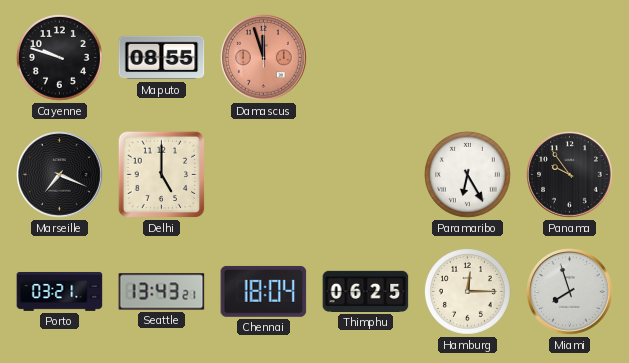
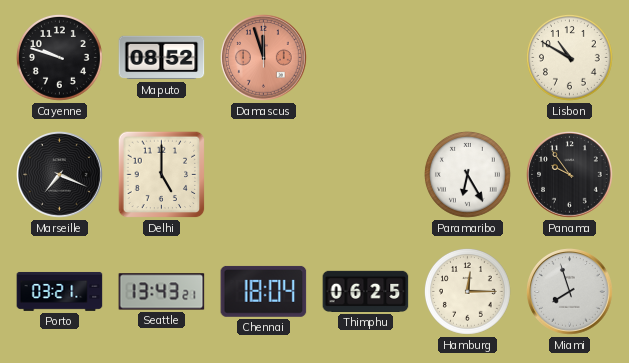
Maputo: 08:55 -> 08:52
Lisbon: none -> 10:50
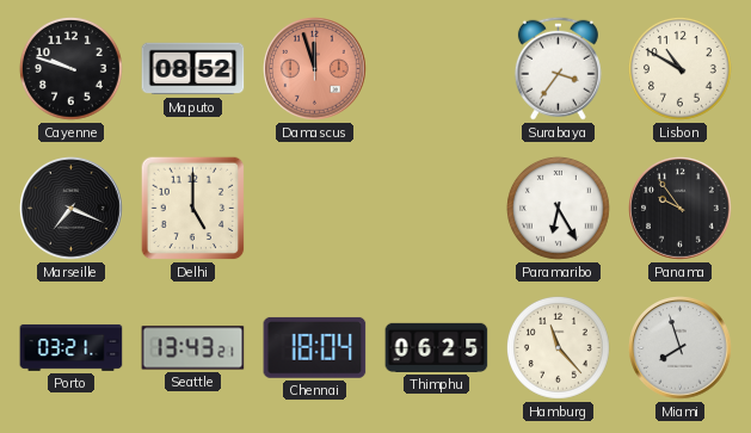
Surabaya: none -> 3:36
Hamburg: 12:15 -> 11:23
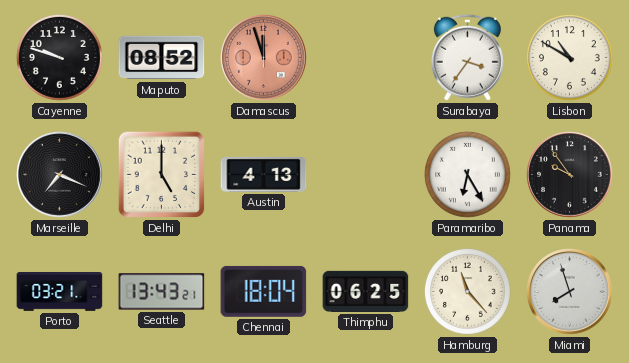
Austin: none -> 4:13
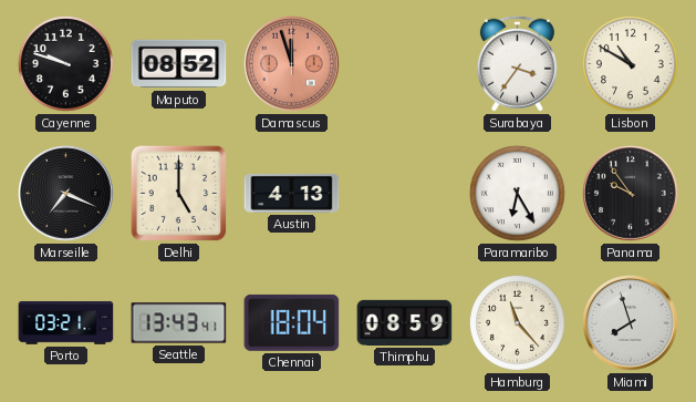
Seattle: 13:43:21 -> 13:43:41
Thimphu: 06:25 -> 08:59
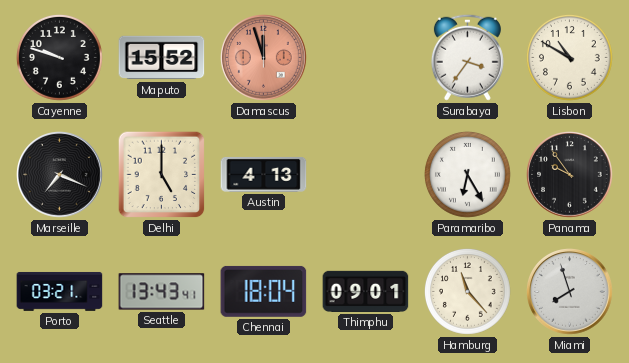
Maputo: 08:52 -> 15:52
Thimphu: 08:59 -> 09:01
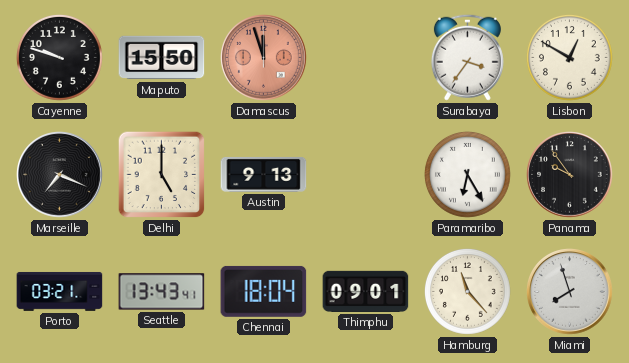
Maputo: 15:52 -> 15:50
Lisbon: 10:50 -> 12:50
Austin: 4:13 -> 9:13
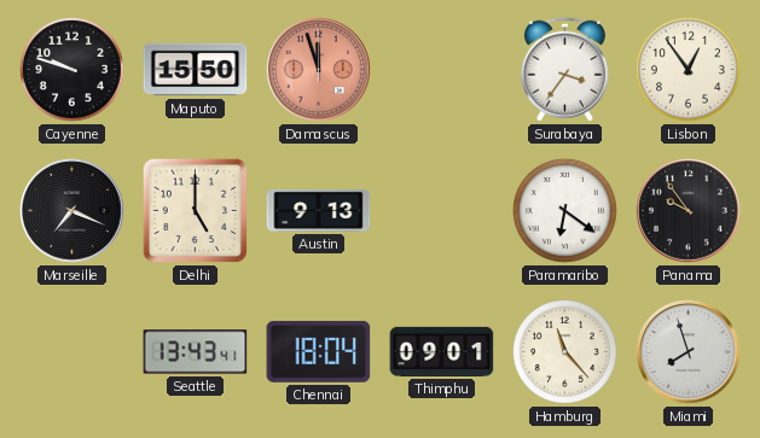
Lisbon: 12:50 -> 12:54
Paramaribo: 6:25 -> 6:21
Porto: 03:21 -> none
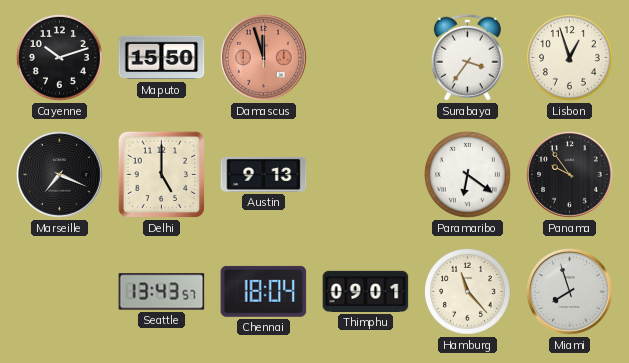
Cayenne: 9:48 -> 10:12
Lisbon: 12:54 -> 12:57
Seattle: 13:43:41 -> 13:43:57
